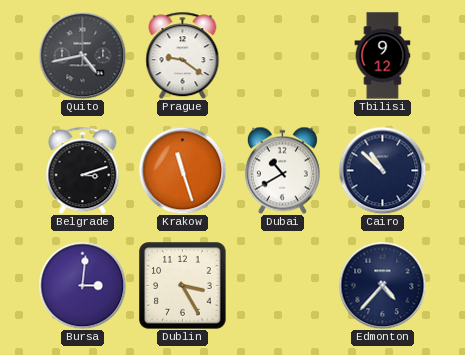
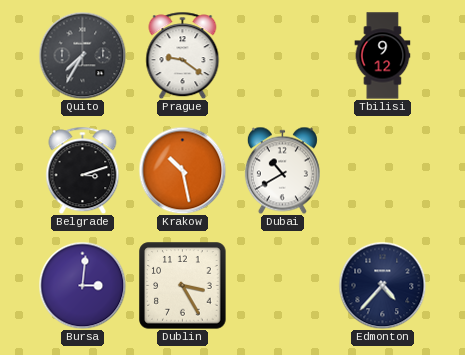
Quito: 4:43 -> 7:35
Krakow: 11:27 -> 10:28
Cairo: 10:52 -> none
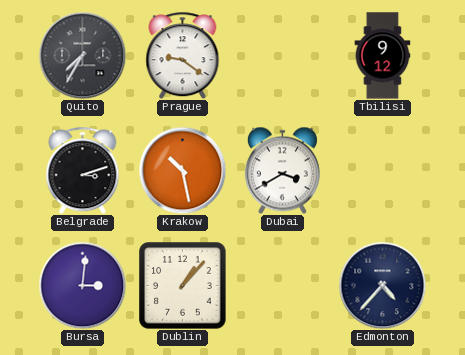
Dubai: 10:40 -> 3:40
Dublin: 3:25 -> 1:07
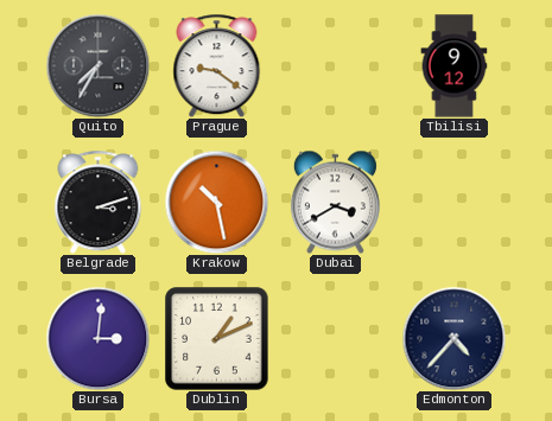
Dublin: 1:07 -> 1:11
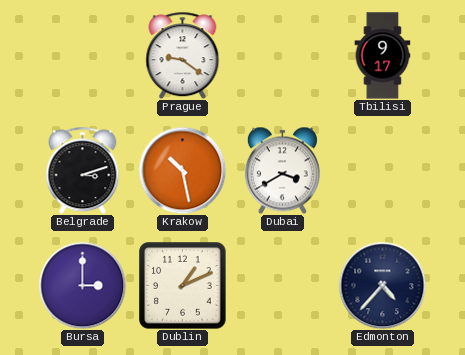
Quito: 7:35 -> none
Tbilisi: 9:12 -> 9:17
Bursa: 3:01 -> 3:00
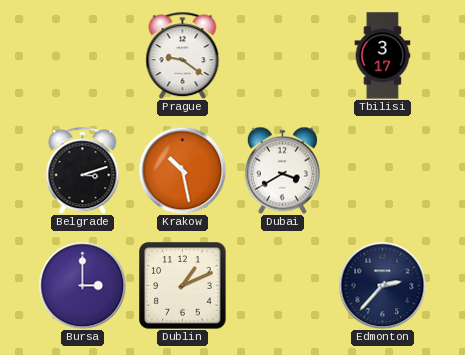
Tbilisi: 9:17 -> 3:17
Edmonton: 4:37 -> 2:37
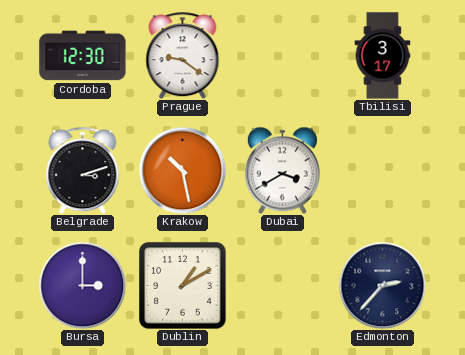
Cordoba: none -> 12:30
Dublin: 1:11 -> 1:10
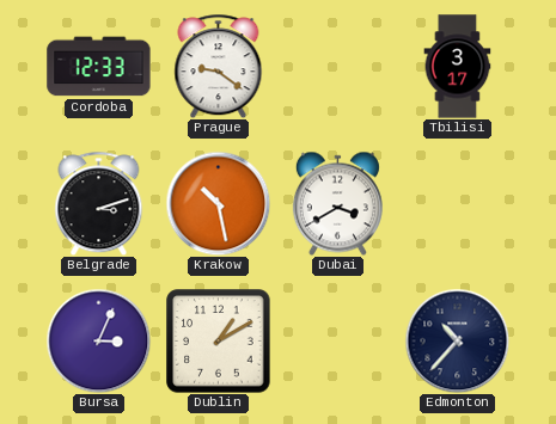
Cordoba: 12:30 -> 12:33
Bursa: 3:00 -> 3:04
Edmonton: 2:37 -> 10:37
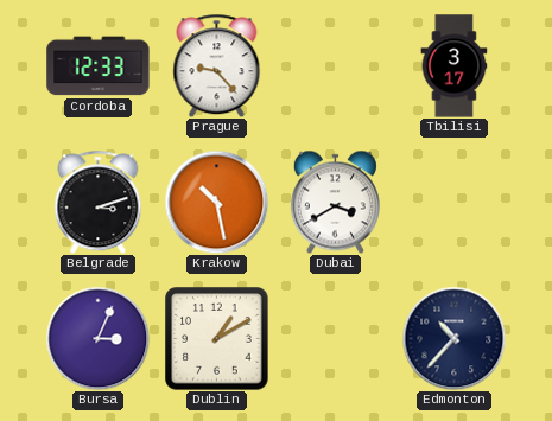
Prague: 9:21 -> 9:23
